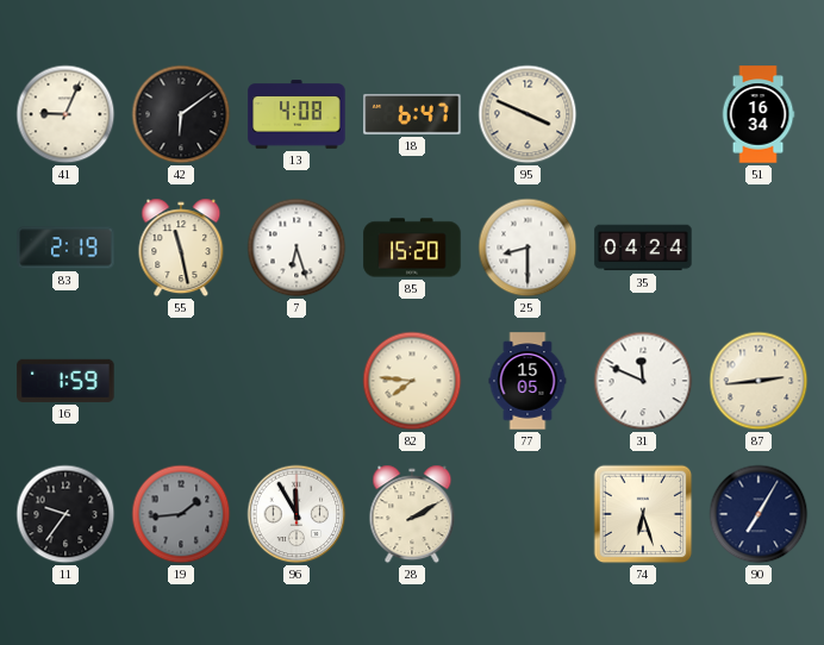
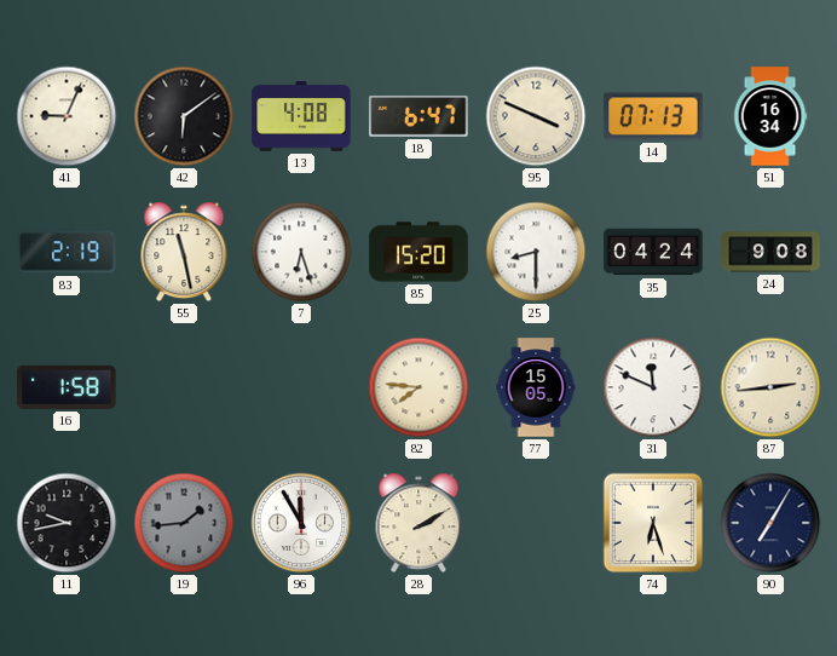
14: none -> 07:13
24: none -> 9:08
16: 1:59 -> 1:58
11: 9:36 -> 9:43
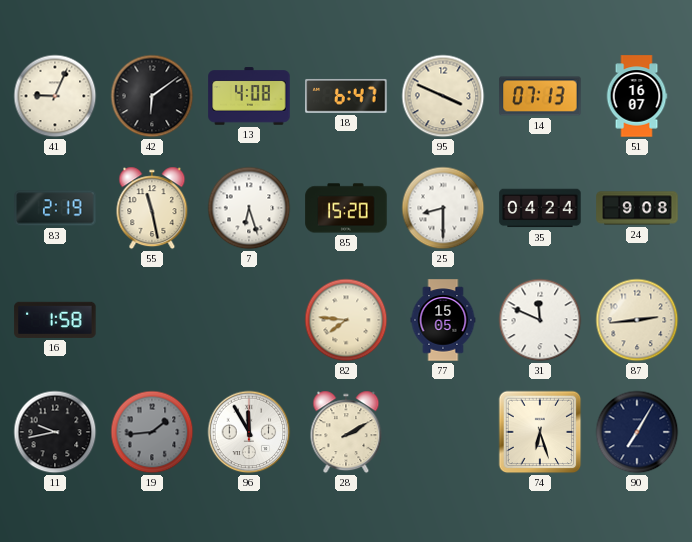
51: 16:34 -> 16:07
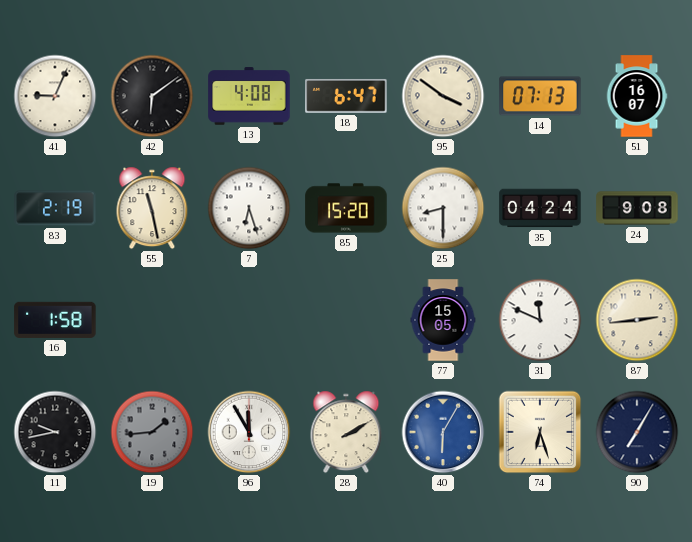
95: 3:49 -> 3:51
82: 7:46 -> none
40: none -> 6:05
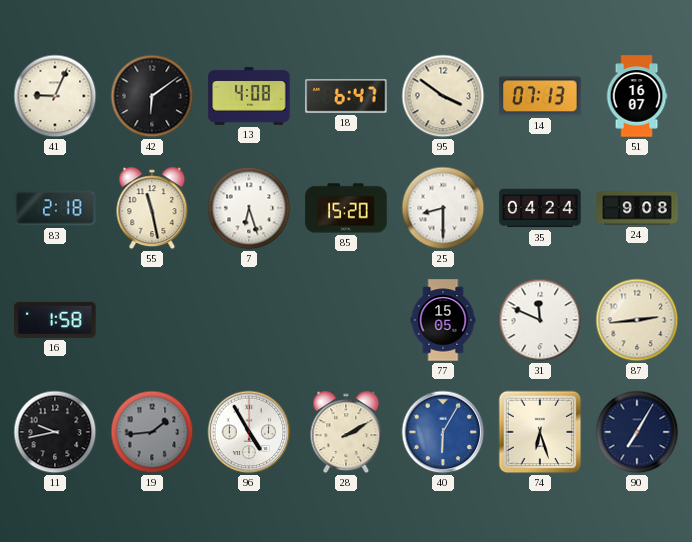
83: 2:19 -> 2:18
96: 11:55 -> 4:55
